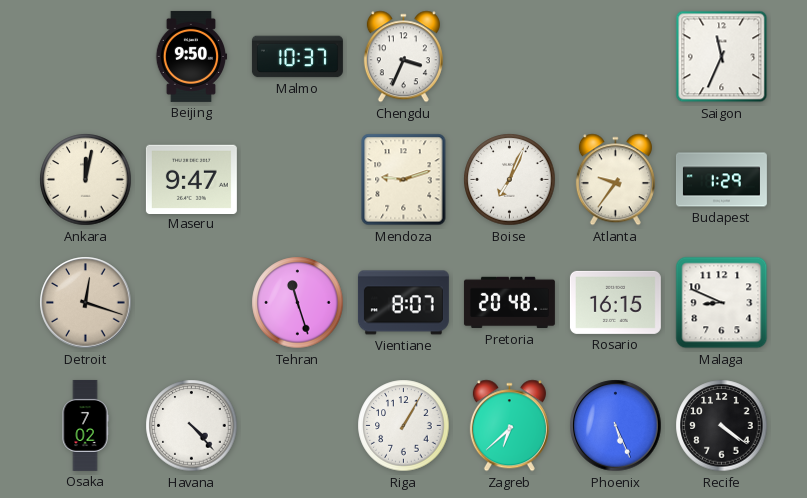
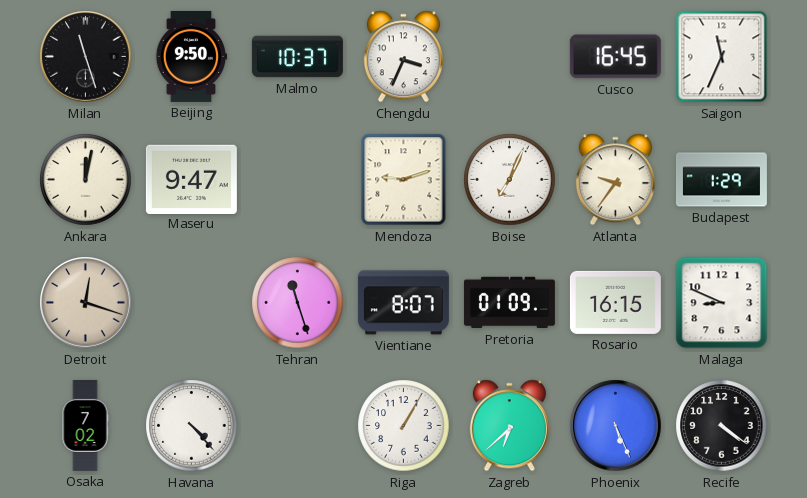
Milan: none -> 11:27
Cusco: none -> 16:45
Pretoria: 20:48 -> 01:09
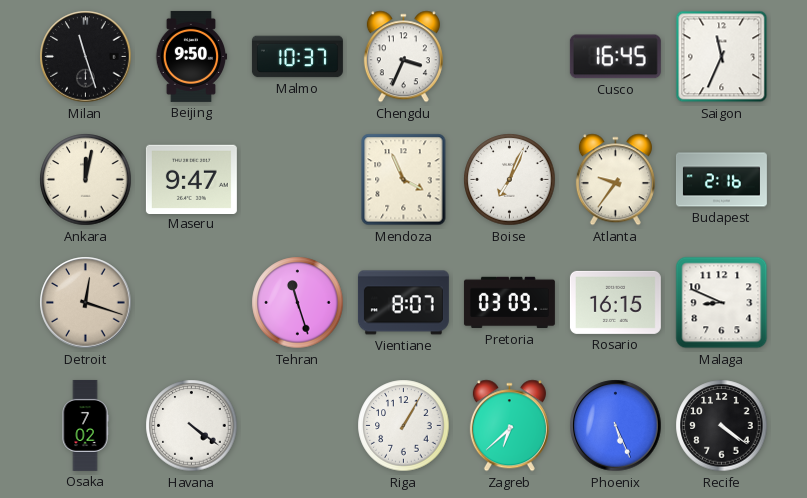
Mendoza: 9:12 -> 3:56
Budapest: 1:29 -> 2:16
Pretoria: 01:09 -> 03:09
Havana: 4:23 -> 4:21
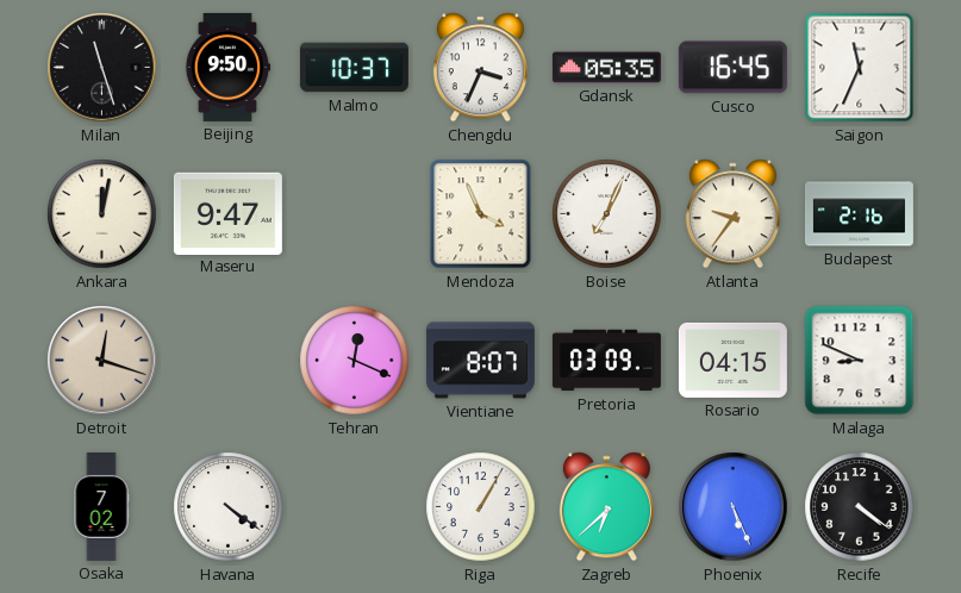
Gdansk: none -> 05:35
Tehran: 11:27 -> 12:19
Rosario: 16:15 -> 04:15
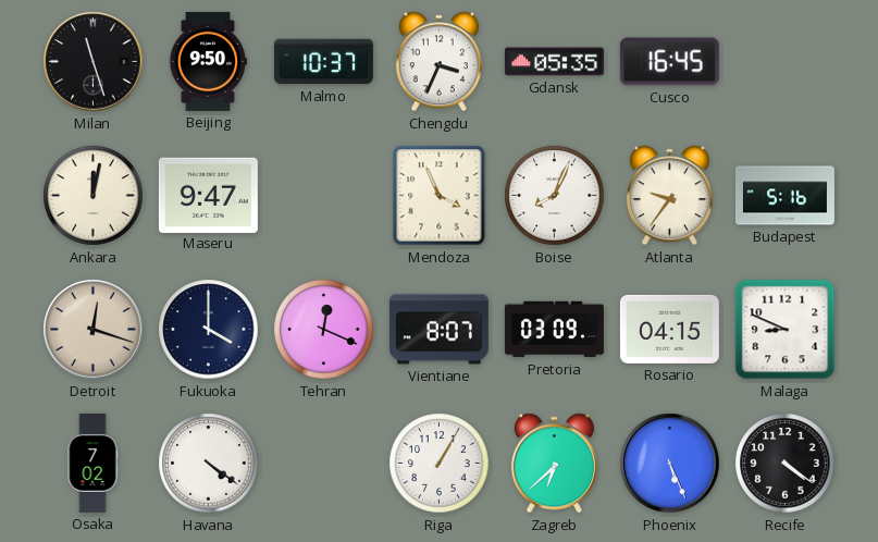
Saigon: 11:34 -> none
Boise: 7:04 -> 8:04
Budapest: 2:16 -> 5:16
Fukuoka: none -> 4:00
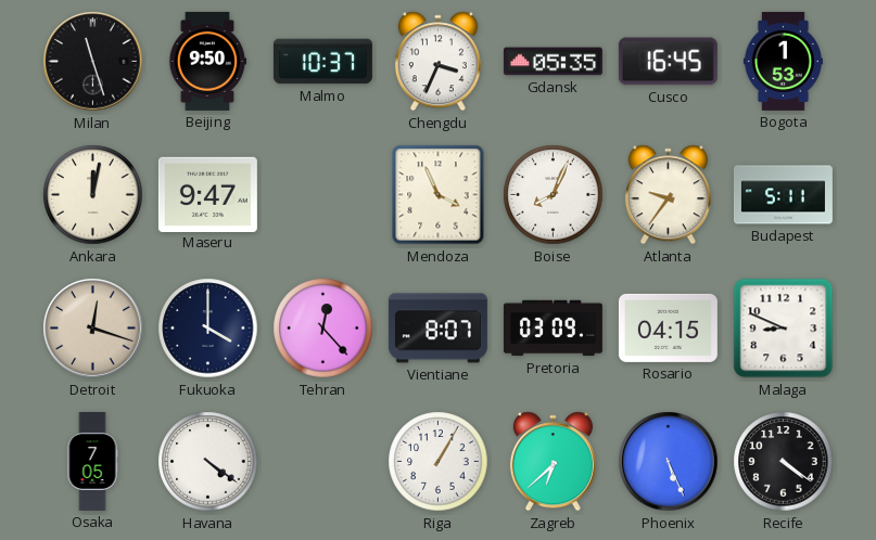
Bogota: none -> 1:53
Budapest: 5:16 -> 5:11
Tehran: 12:19 -> 12:23
Osaka: 7:02 -> 7:05
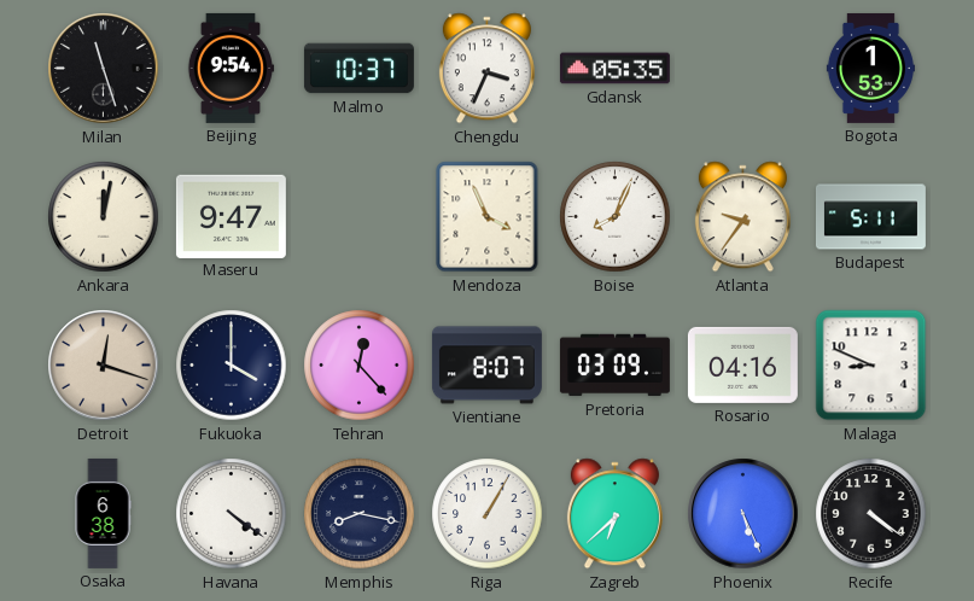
Beijing: 9:50 -> 9:54
Cusco: 16:45 -> none
Rosario: 04:15 -> 04:16
Osaka: 7:05 -> 6:38
Memphis: none -> 8:17
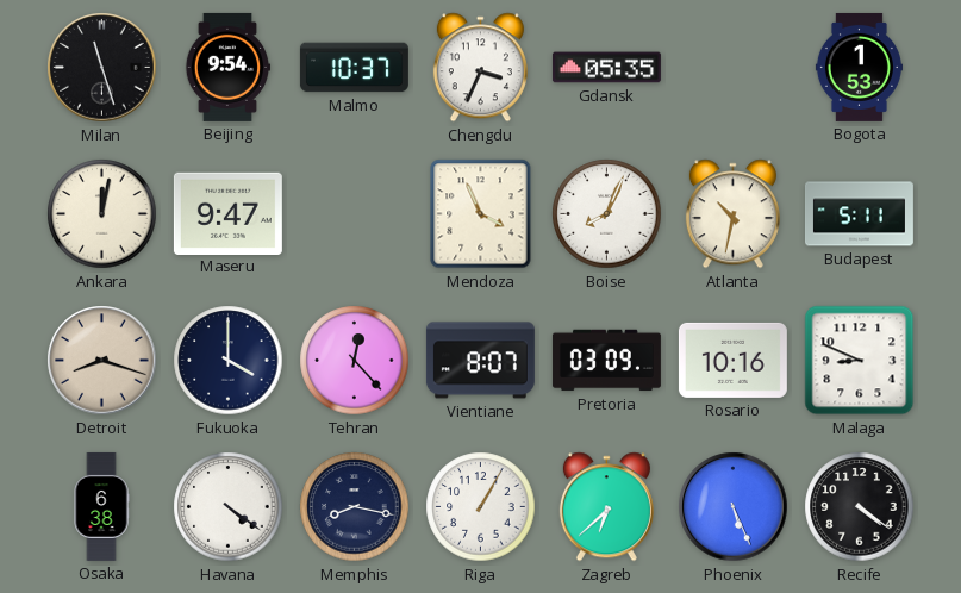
Atlanta: 9:36 -> 10:32
Detroit: 12:18 -> 8:18
Rosario: 04:16 -> 10:16
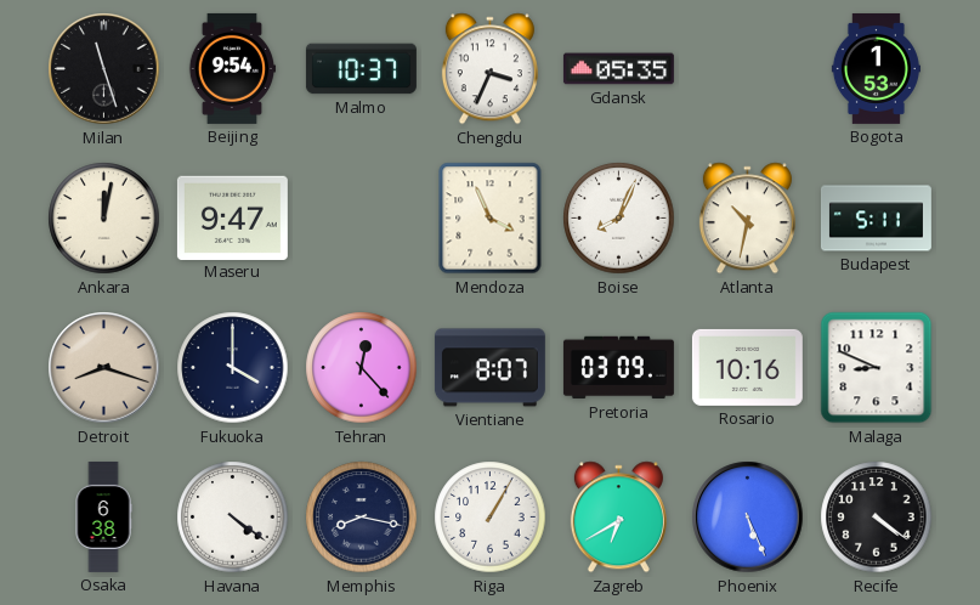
Zagreb: 6:38 -> 6:40
